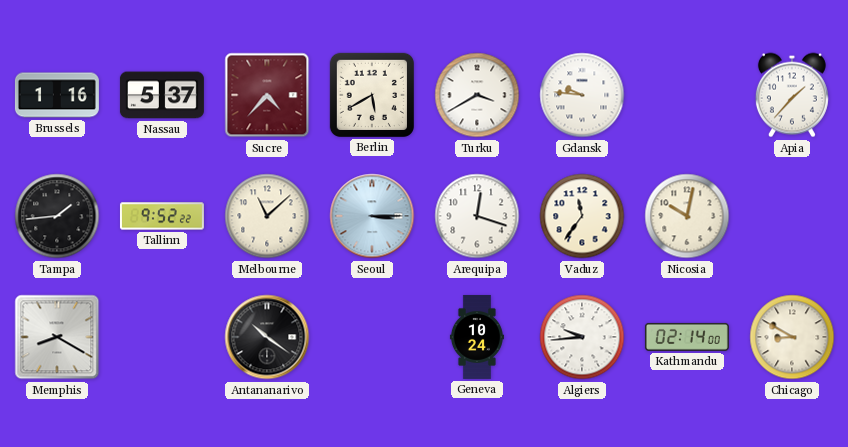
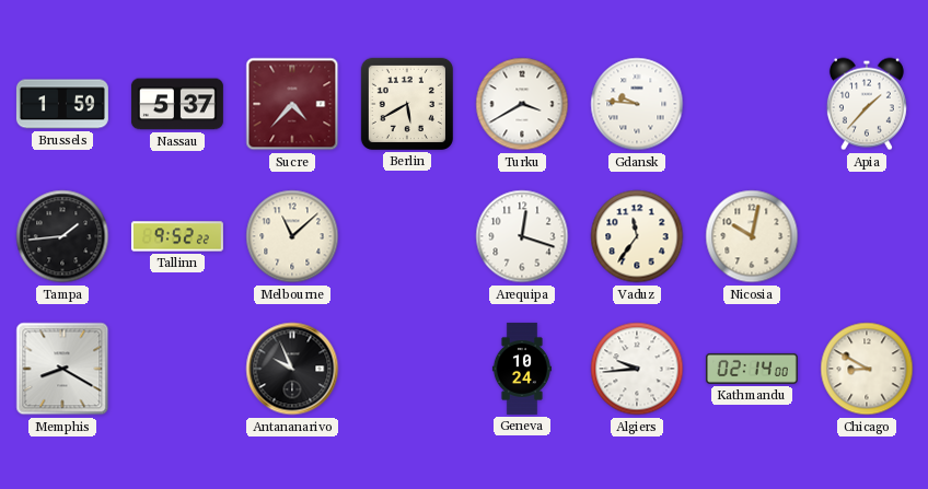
Brussels: 1:16 -> 1:59
Seoul: 3:15 -> none
Antananarivo: 10:21 -> 9:56
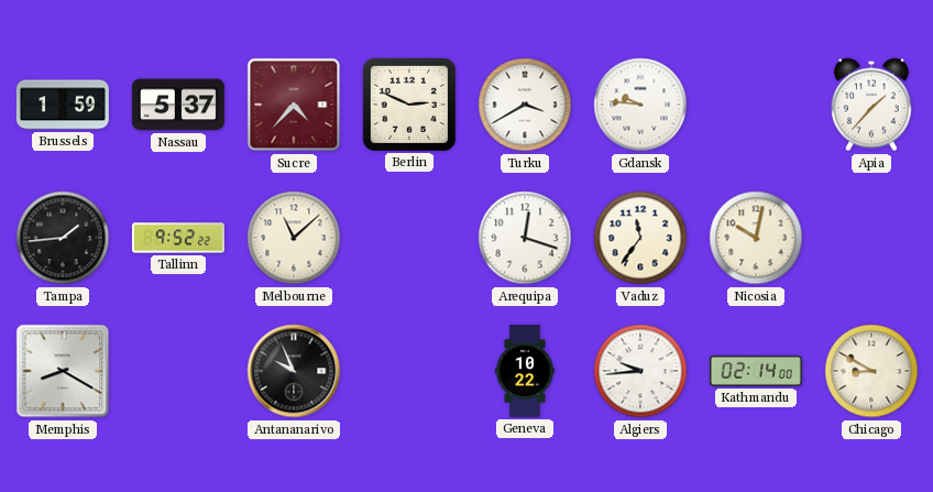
Berlin: 5:40 -> 2:49
Geneva: 10:24 -> 10:22
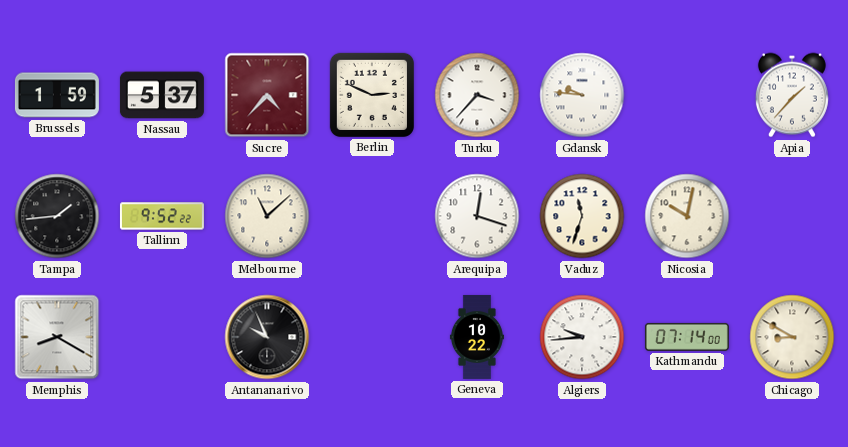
Turku: 3:40 -> 3:37
Vaduz: 11:36 -> 11:33
Kathmandu: 02:14 -> 07:14
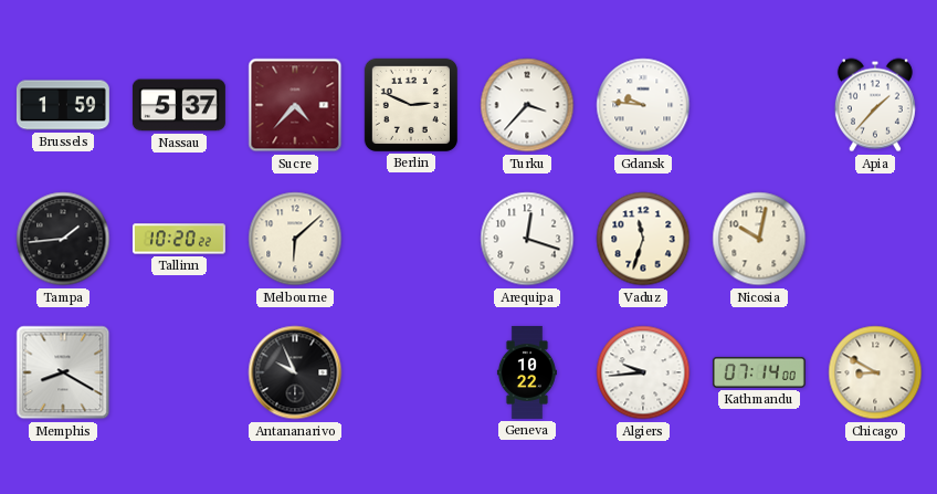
Tallinn: 9:52 -> 10:20
Melbourne: 11:08 -> 6:08
